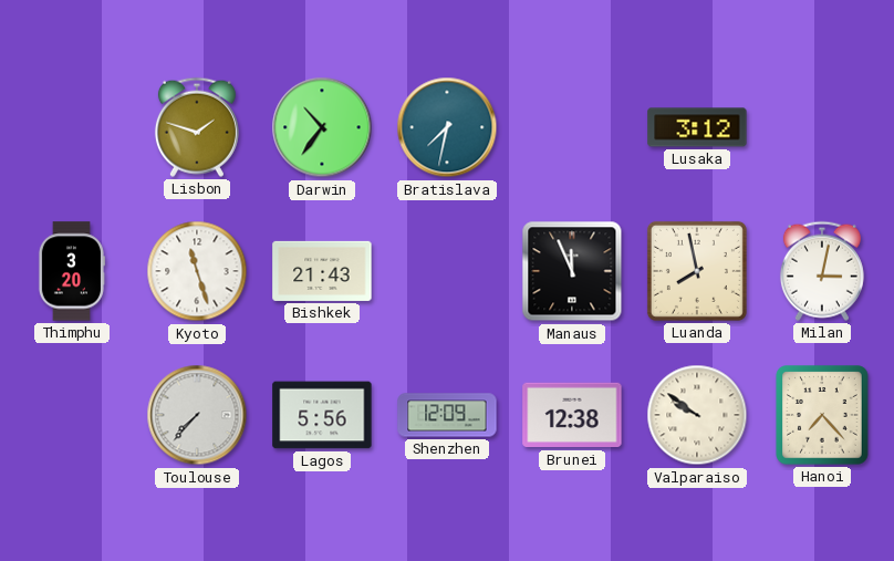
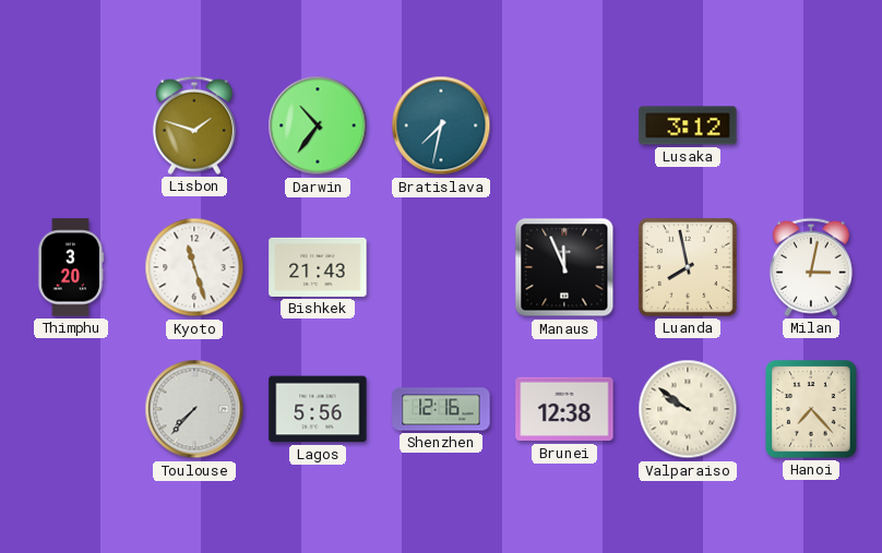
Shenzhen: 12:09 -> 12:16
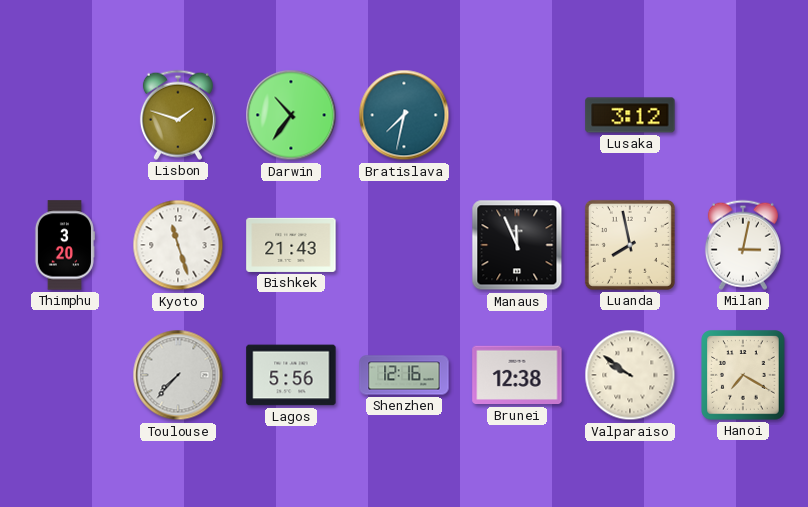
Hanoi: 7:23 -> 7:20
